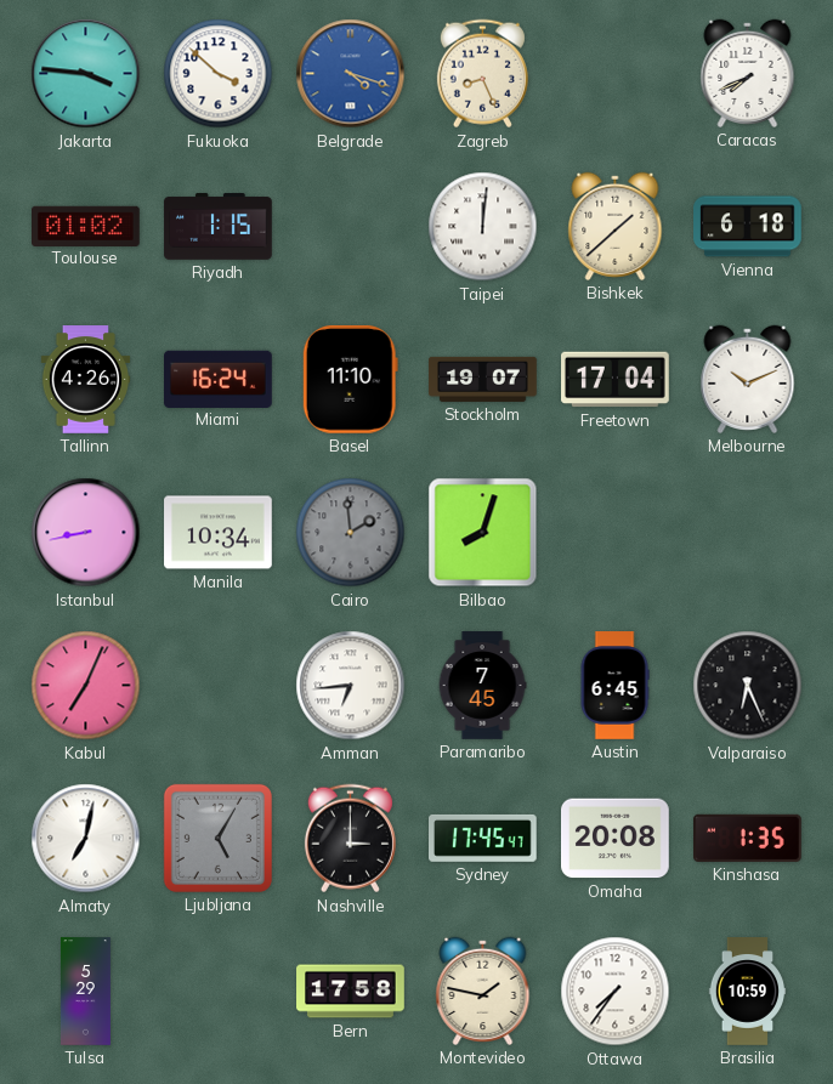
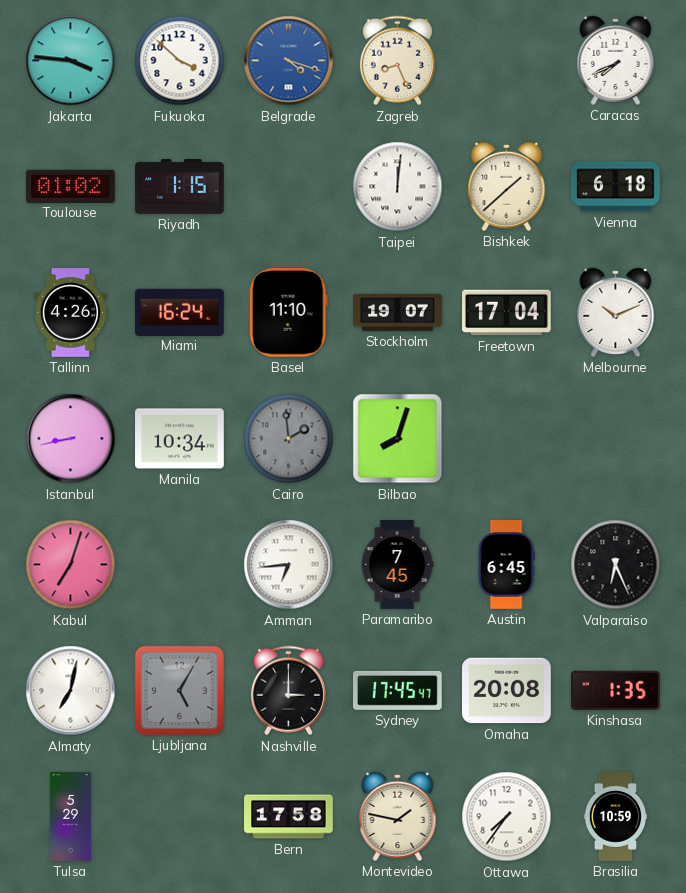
Kabul: 7:04 -> 7:03
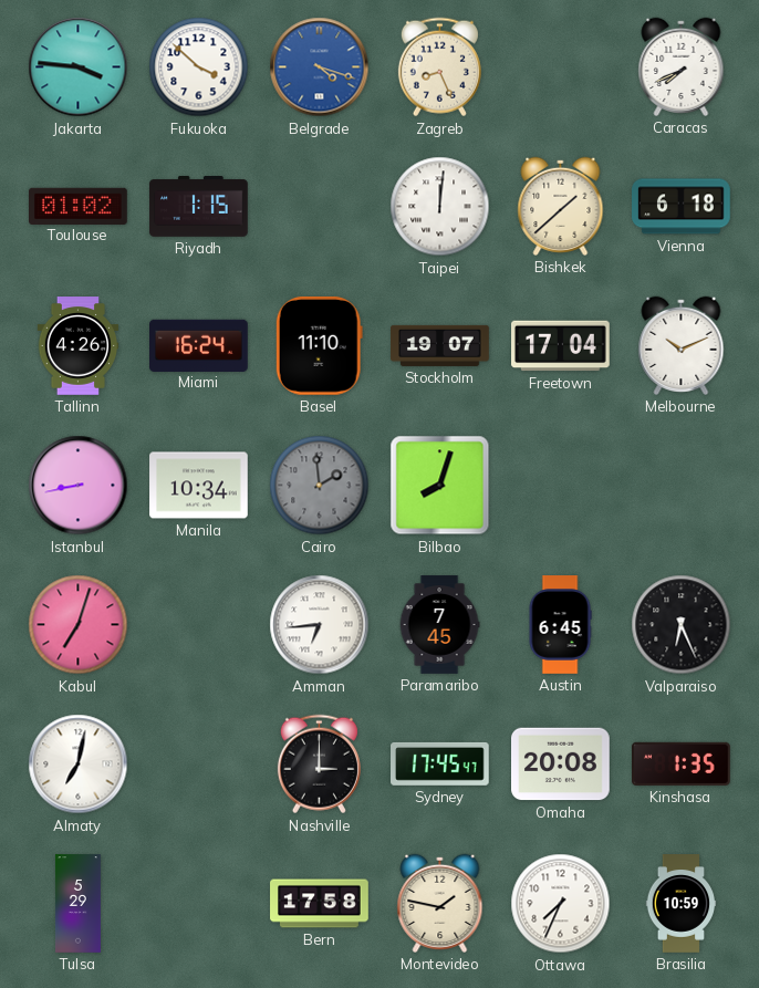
Ljubljana: 5:05 -> none
Ottawa: 7:36 -> 7:34
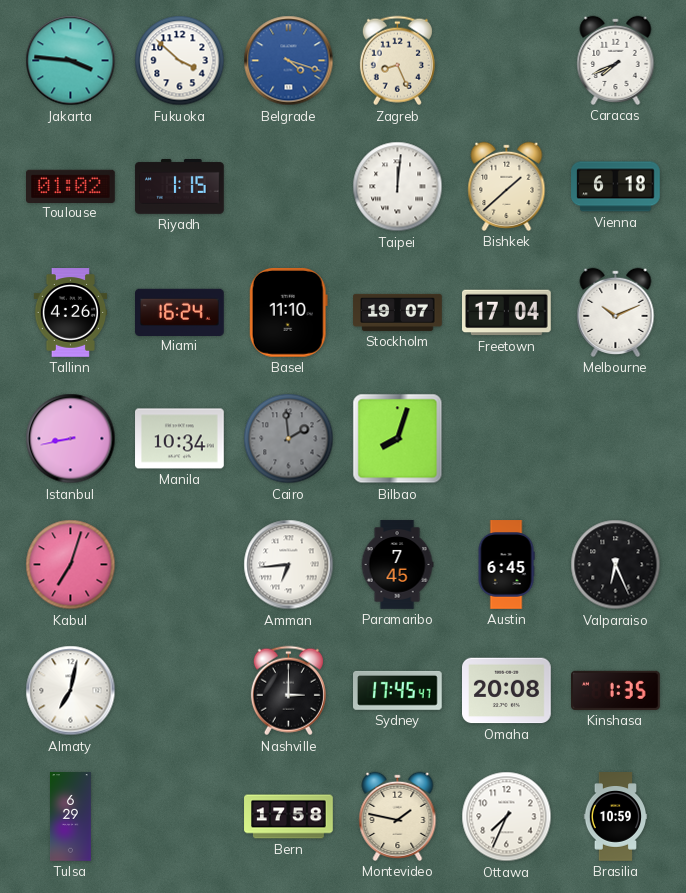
Tulsa: 5:29 -> 6:29
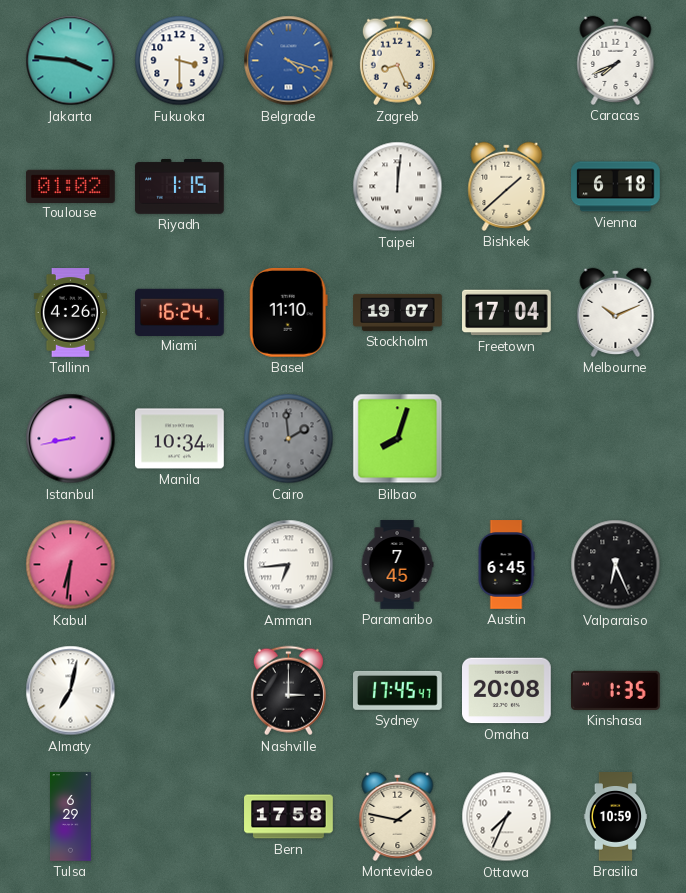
Fukuoka: 3:52 -> 3:30
Kabul: 7:03 -> 6:31
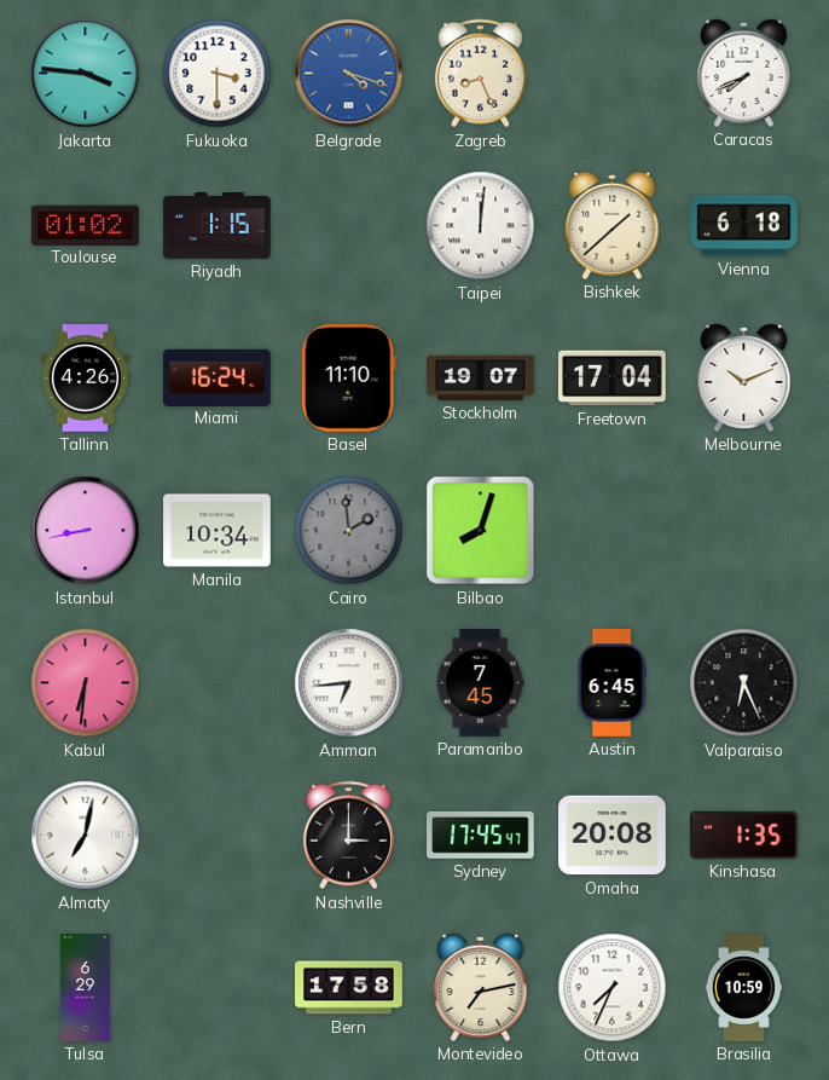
Montevideo: 1:47 -> 7:13
